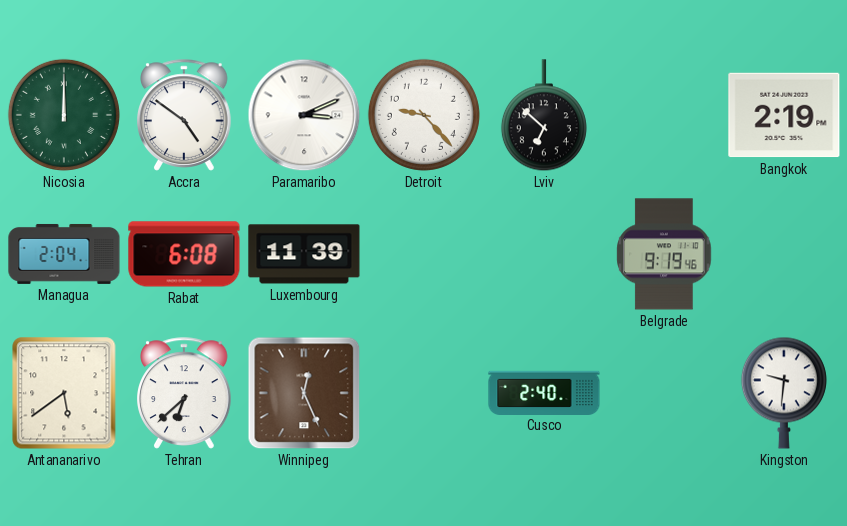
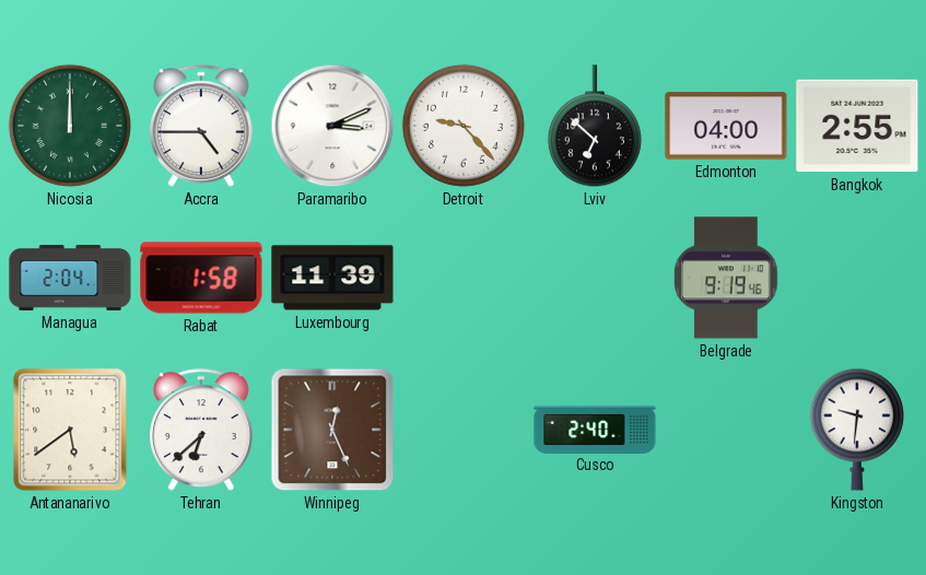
Accra: 4:51 -> 4:45
Edmonton: none -> 04:00
Bangkok: 2:19 -> 2:55
Rabat: 6:08 -> 1:58
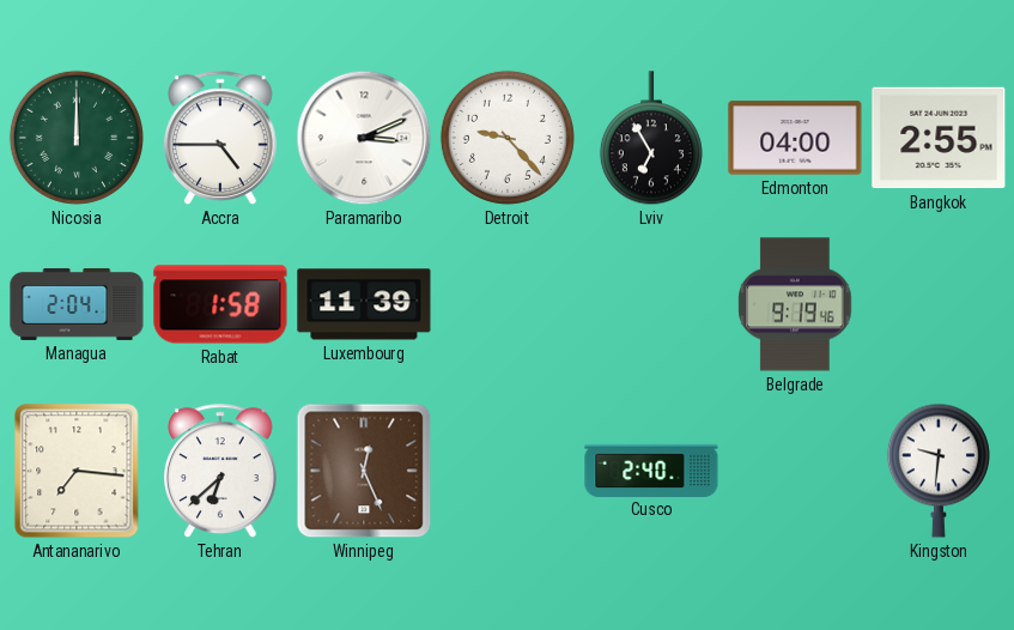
Lviv: 6:52 -> 6:55
Antananarivo: 5:39 -> 7:16
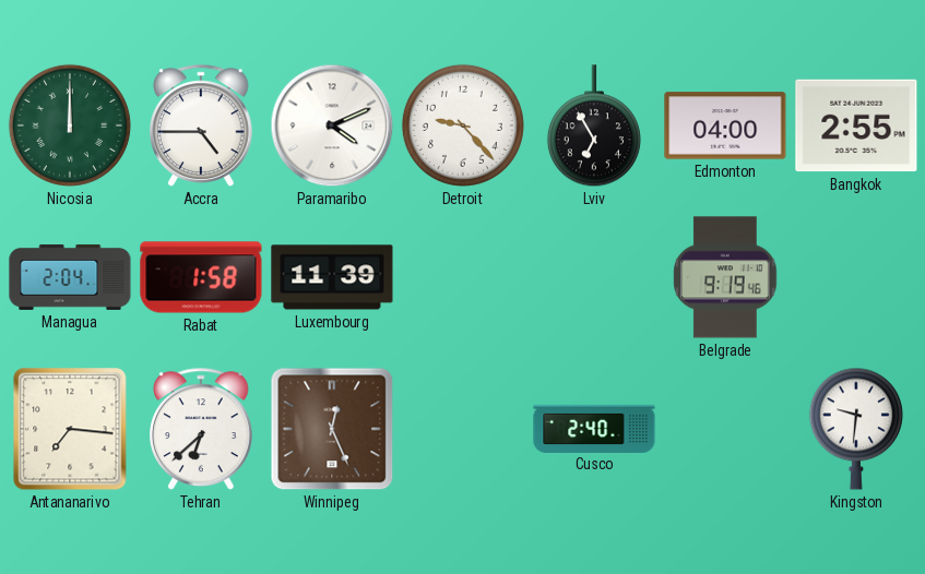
Paramaribo: 3:11 -> 4:11
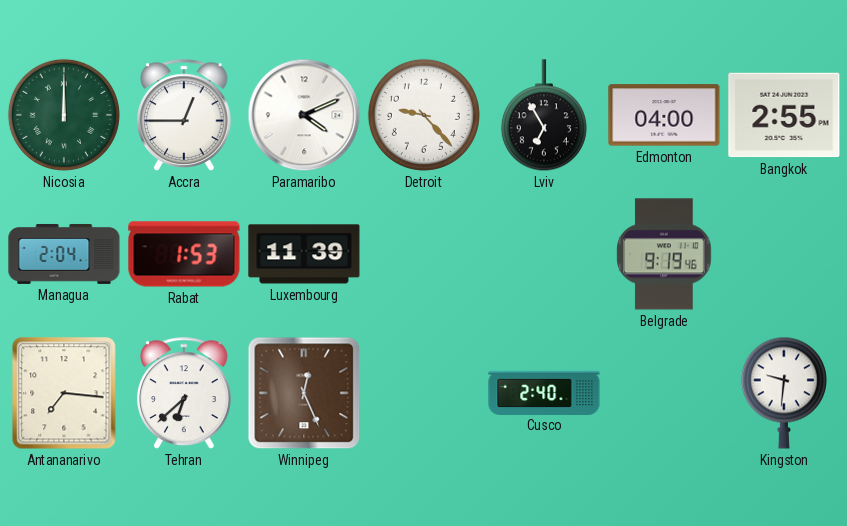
Accra: 4:45 -> 12:45
Rabat: 1:58 -> 1:53
